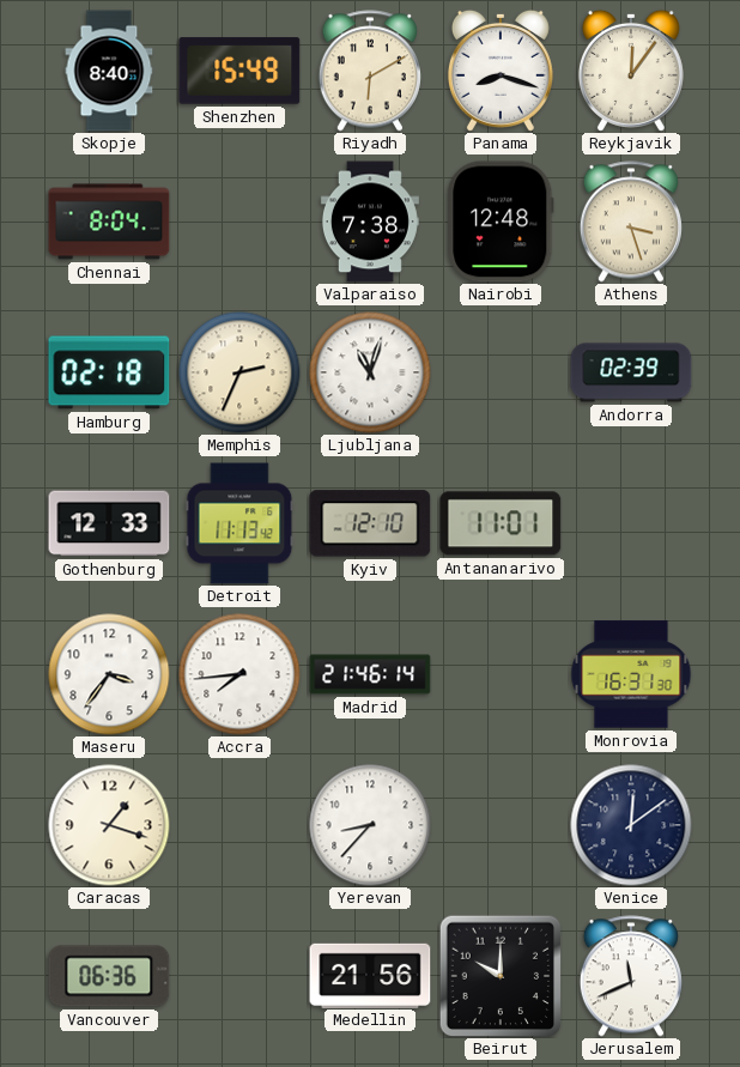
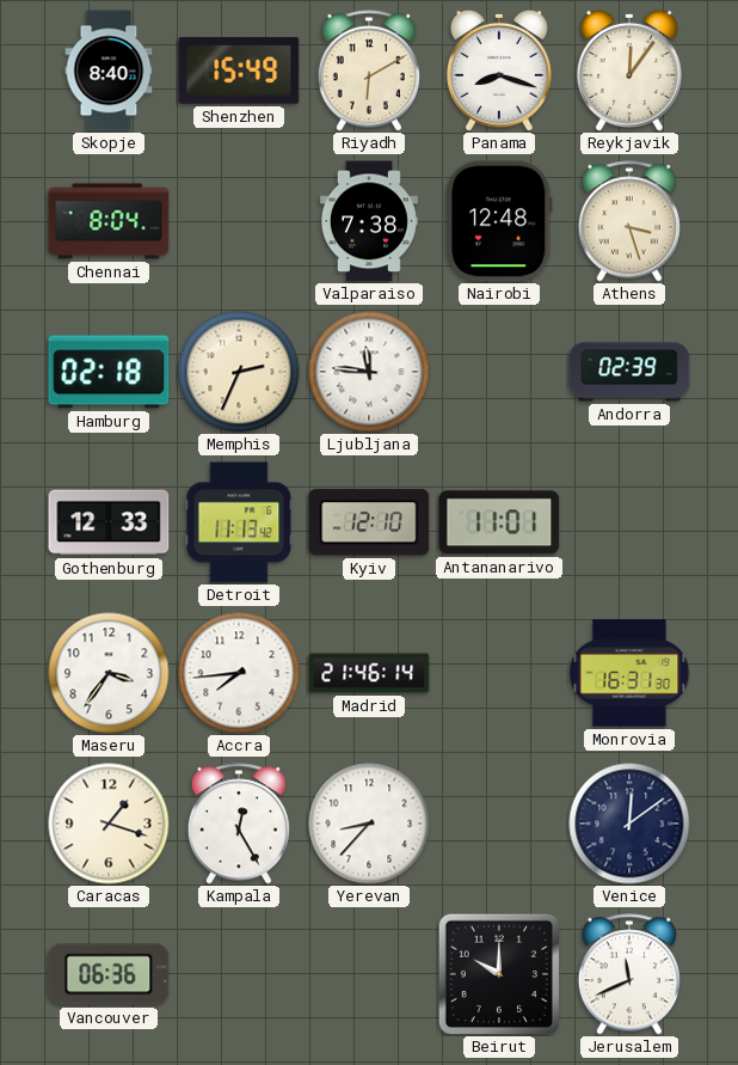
Ljubljana: 11:03 -> 11:46
Kampala: none -> 12:25
Medellin: 21:56 -> none
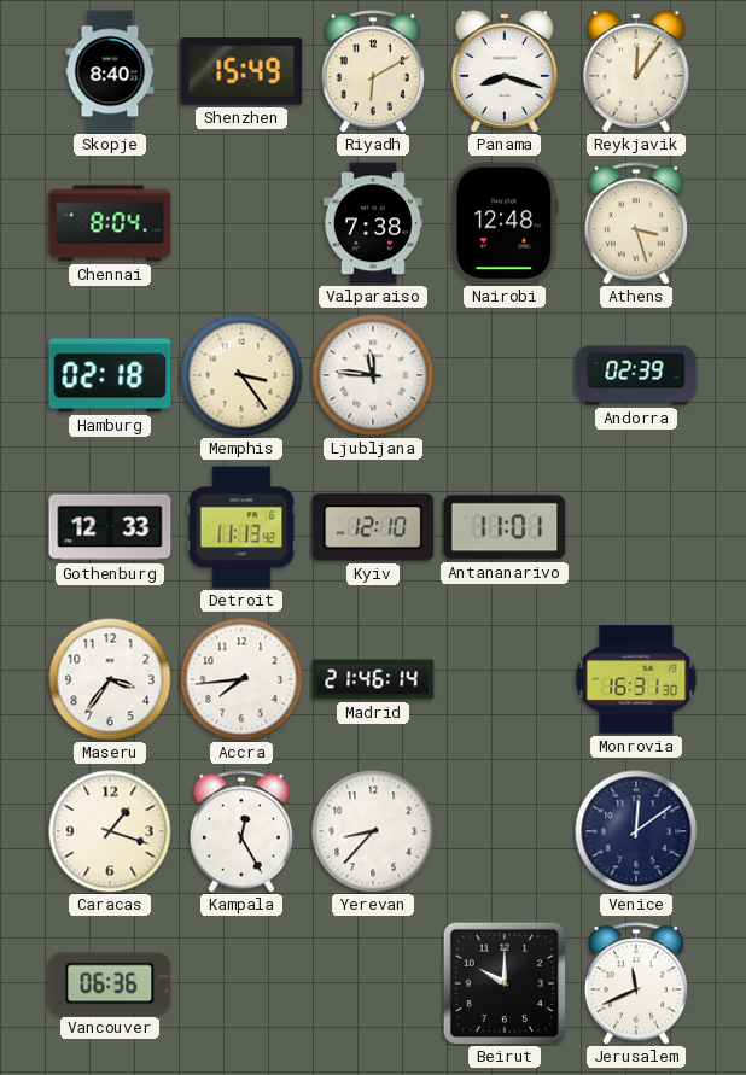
Memphis: 2:34 -> 3:24
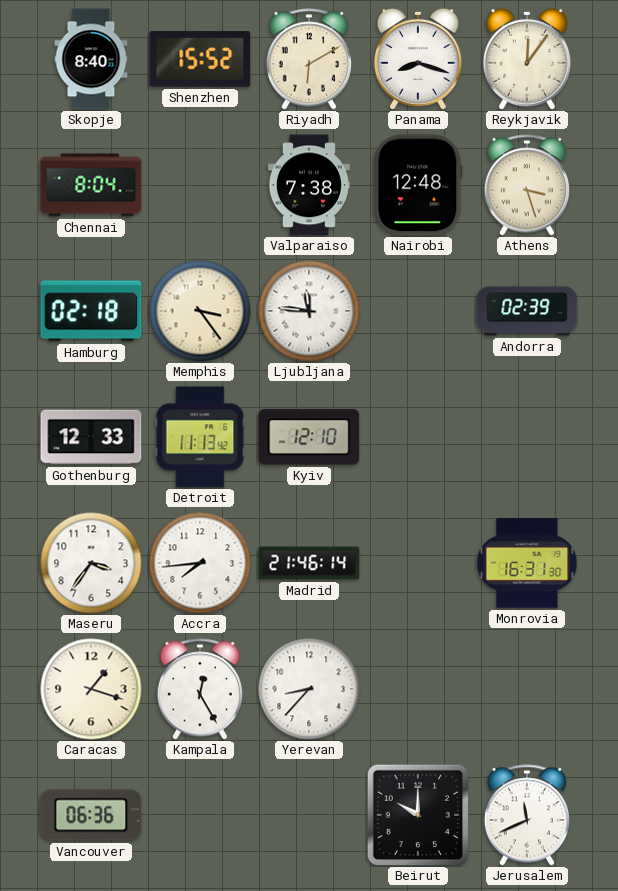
Shenzhen: 15:49 -> 15:52
Antananarivo: 11:01 -> none
Venice: 12:09 -> none
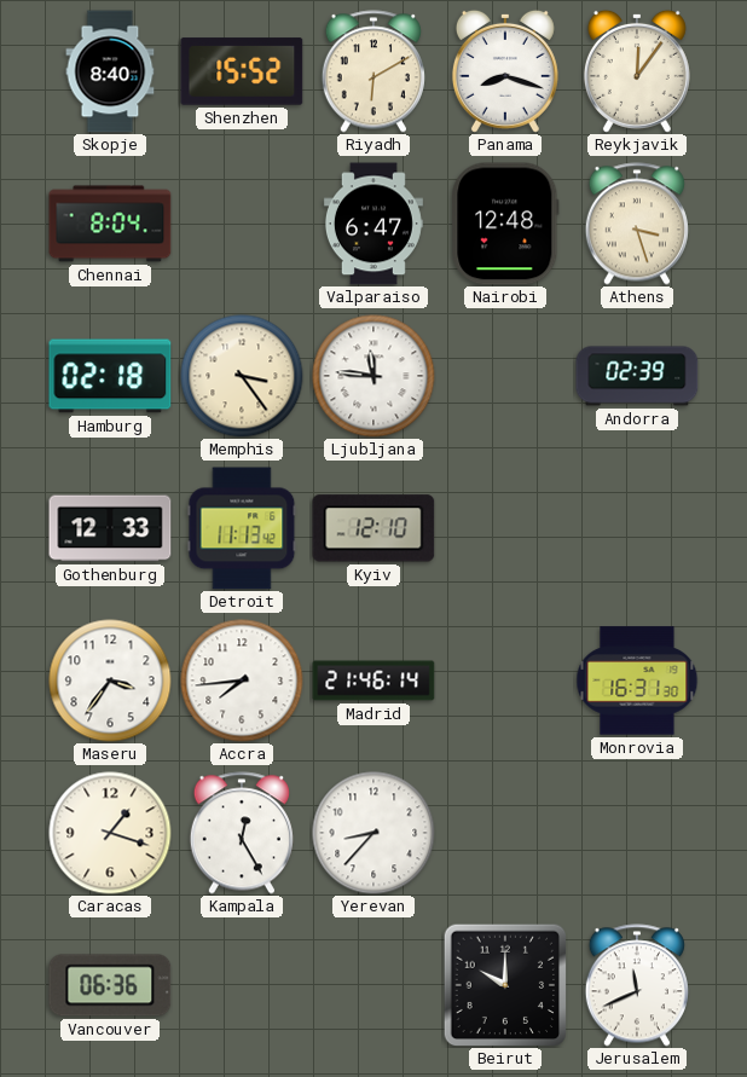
Valparaiso: 7:38 -> 6:47
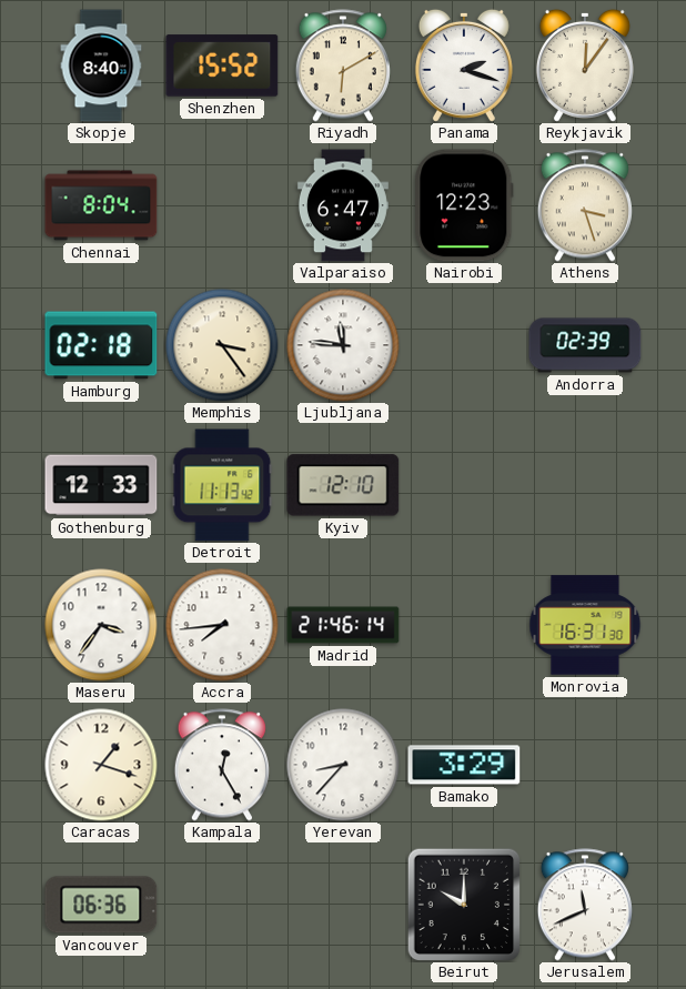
Panama: 8:18 -> 2:18
Nairobi: 12:48 -> 12:23
Bamako: none -> 3:29
